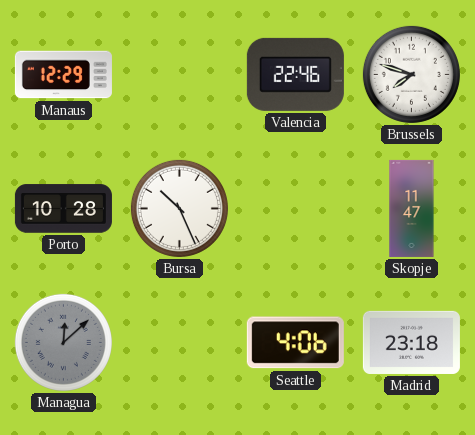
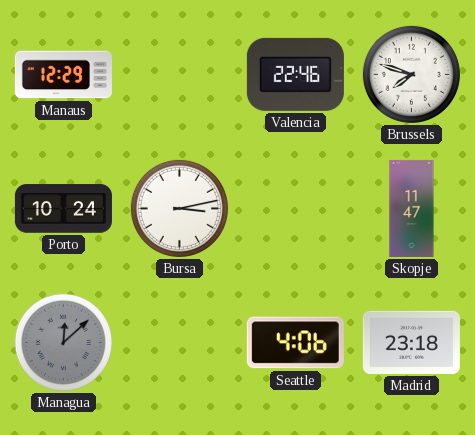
Porto: 10:28 -> 10:24
Bursa: 10:26 -> 3:13
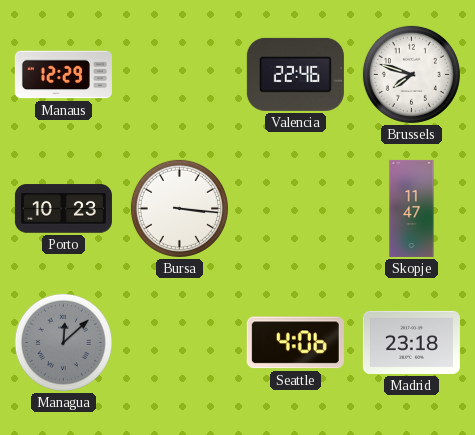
Porto: 10:24 -> 10:23
Bursa: 3:13 -> 3:16
